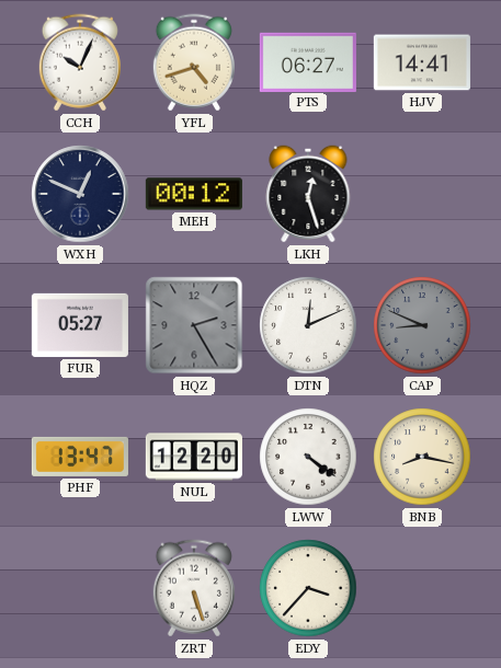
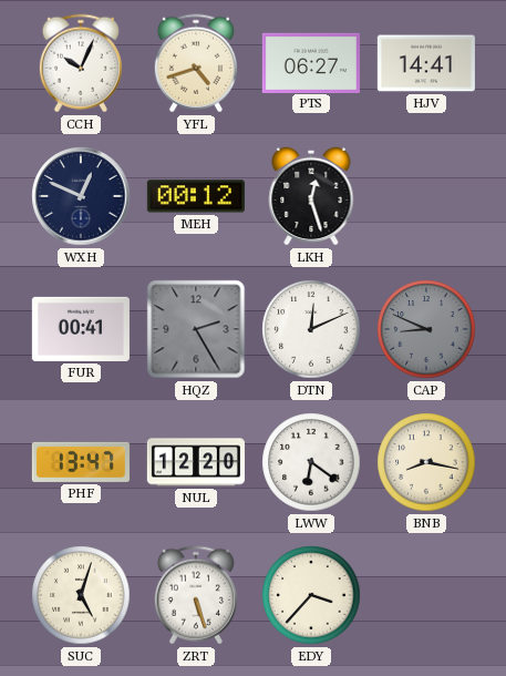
FUR: 05:27 -> 00:41
LWW: 4:21 -> 6:21
SUC: none -> 5:03
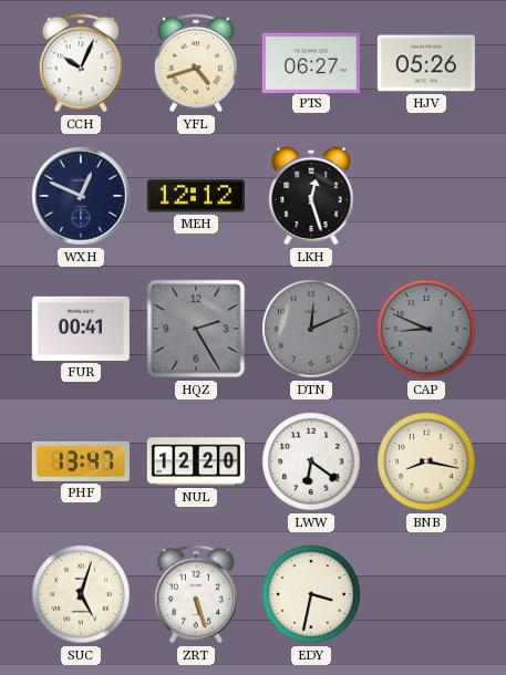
HJV: 14:41 -> 05:26
MEH: 00:12 -> 12:12
DTN dial: white -> grey
EDY: 3:37 -> 3:32
